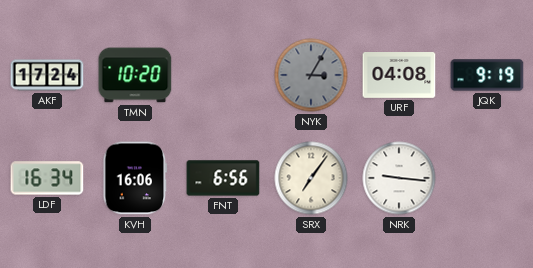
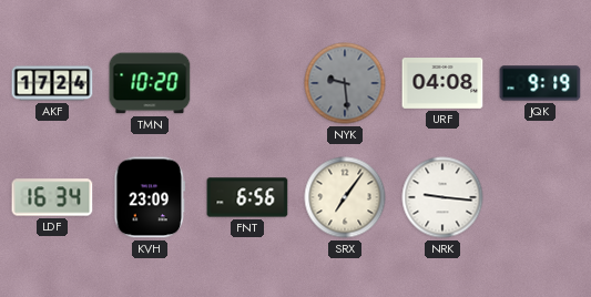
NYK: 3:05 -> 9:29
KVH: 16:06 -> 23:09
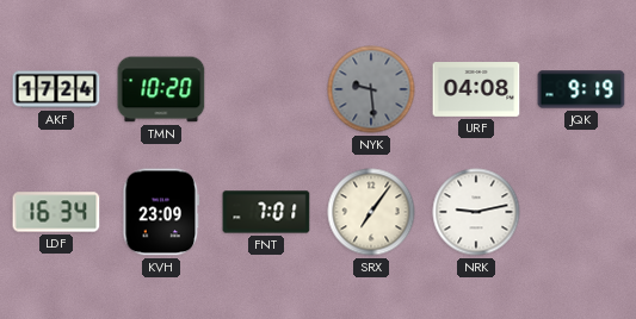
FNT: 6:56 -> 7:01
NRK: 9:16 -> 9:13
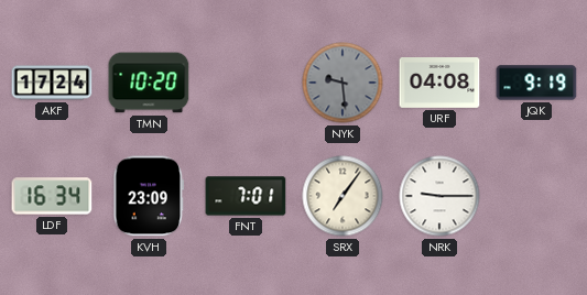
NRK: 9:13 -> 9:15
